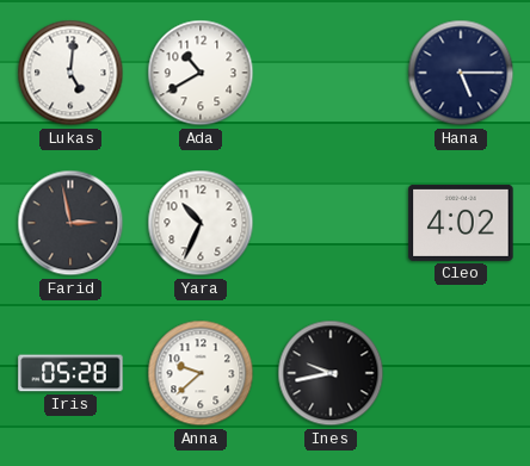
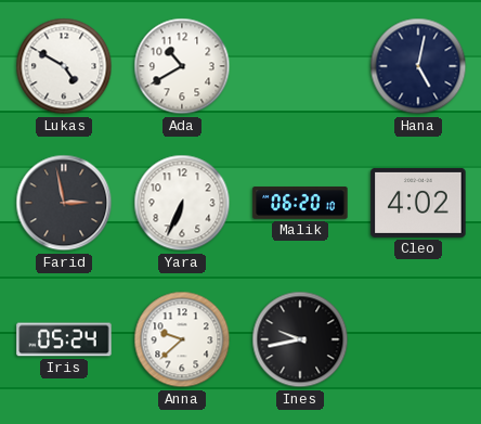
Lukas: 5:01 -> 4:50
Hana: 5:15 -> 5:02
Yara: 10:34 -> 6:34
Malik: none -> 06:20
Iris: 05:28 -> 05:24
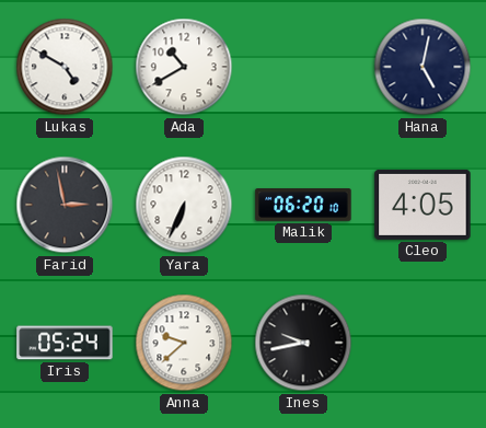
Cleo: 4:02 -> 4:05
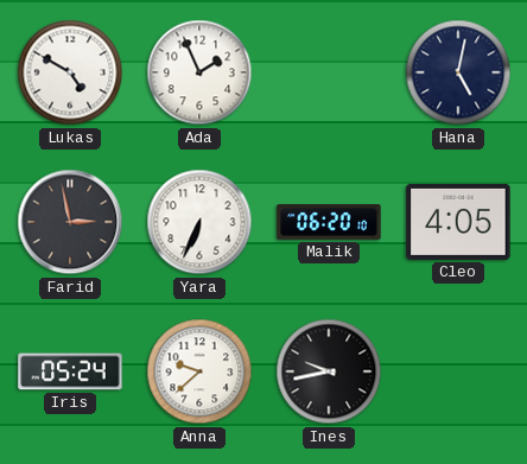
Ada: 10:40 -> 1:56
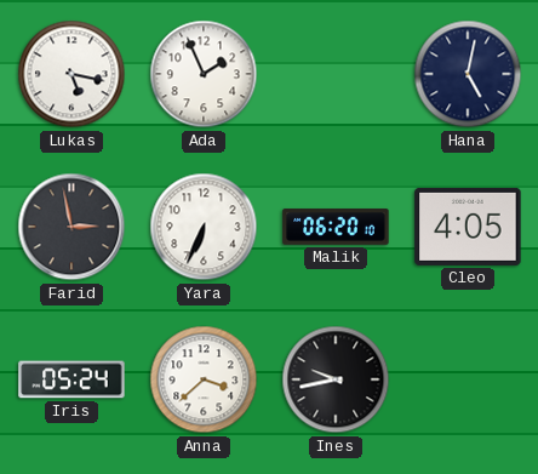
Lukas: 4:50 -> 5:17
Anna: 9:38 -> 3:38
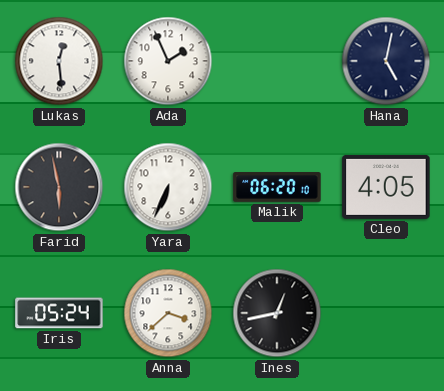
Lukas: 5:17 -> 12:29
Farid: 2:58 -> 5:58
Ines: 9:43 -> 12:43
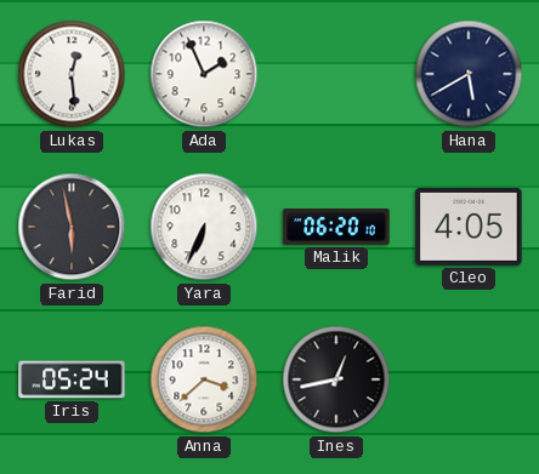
Hana: 5:02 -> 5:40
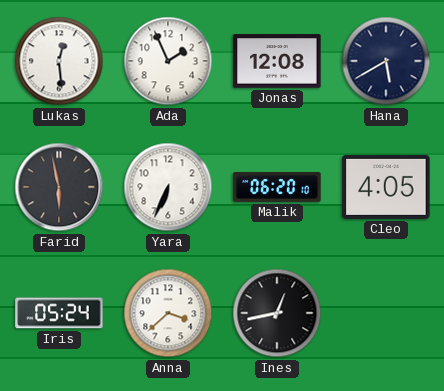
Jonas: none -> 12:08
